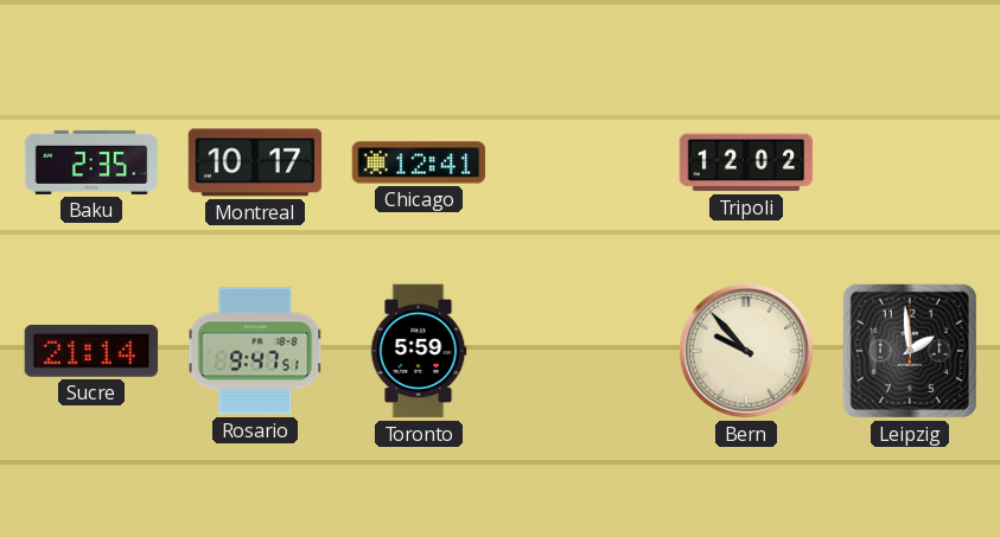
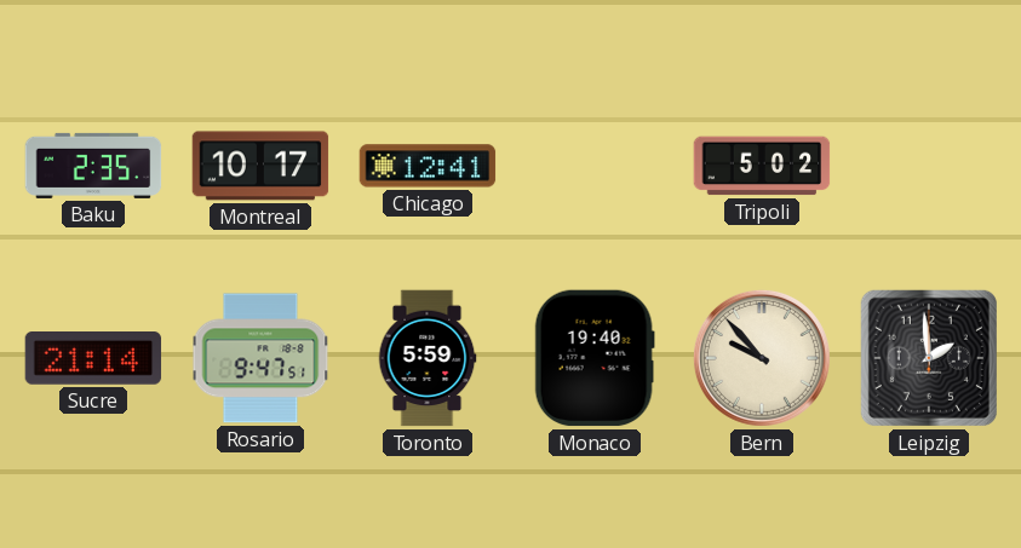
Tripoli: 12:02 -> 5:02
Monaco: none -> 19:40
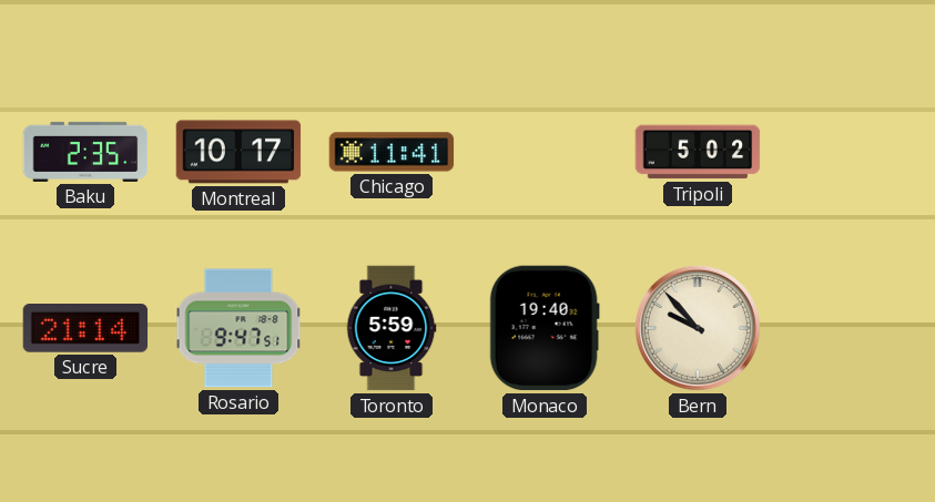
Chicago: 12:41 -> 11:41
Leipzig: 1:59 -> none
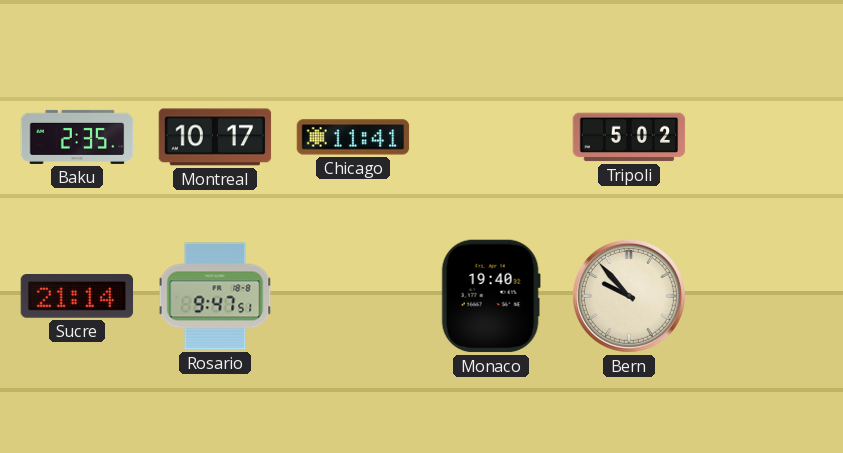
Toronto: 5:59 -> none
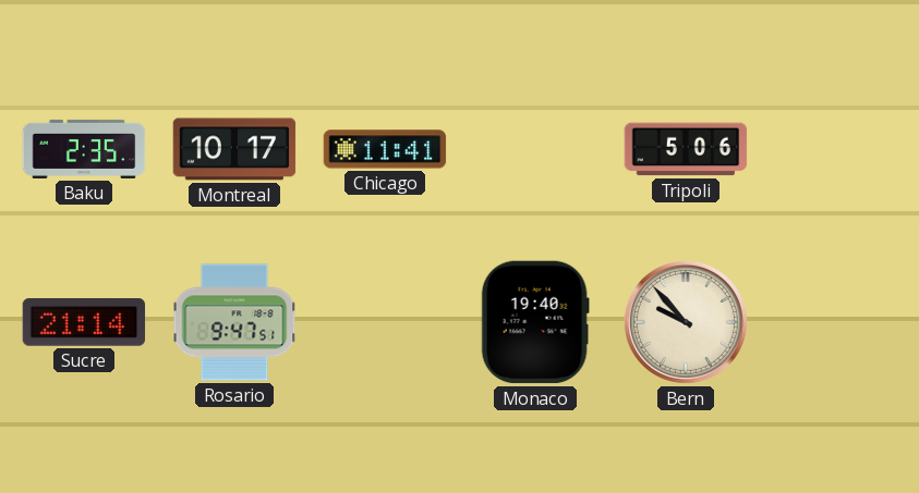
Tripoli: 5:02 -> 5:06
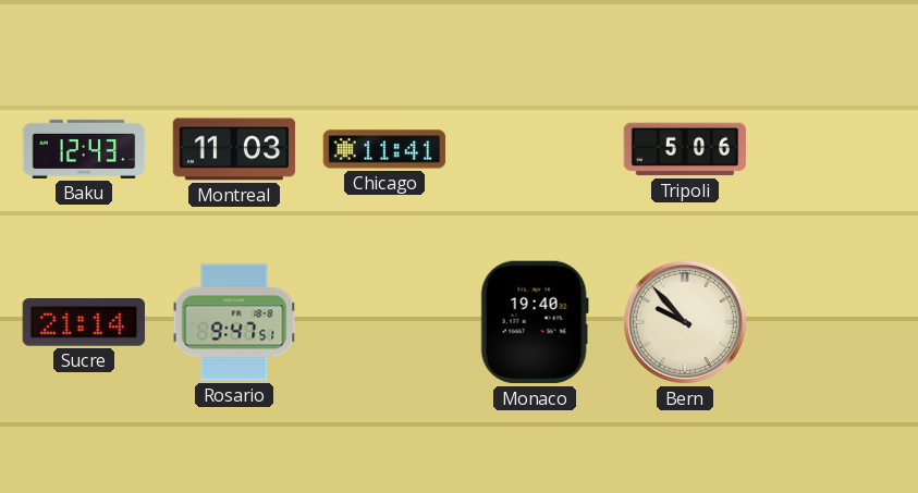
Baku: 2:35 -> 12:43
Montreal: 10:17 -> 11:03
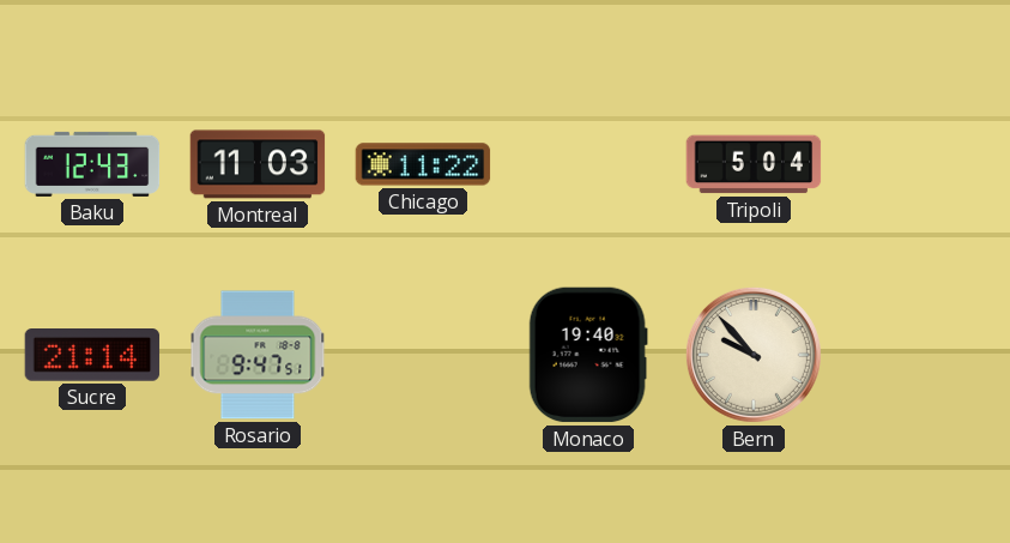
Chicago: 11:41 -> 11:22
Tripoli: 5:06 -> 5:04
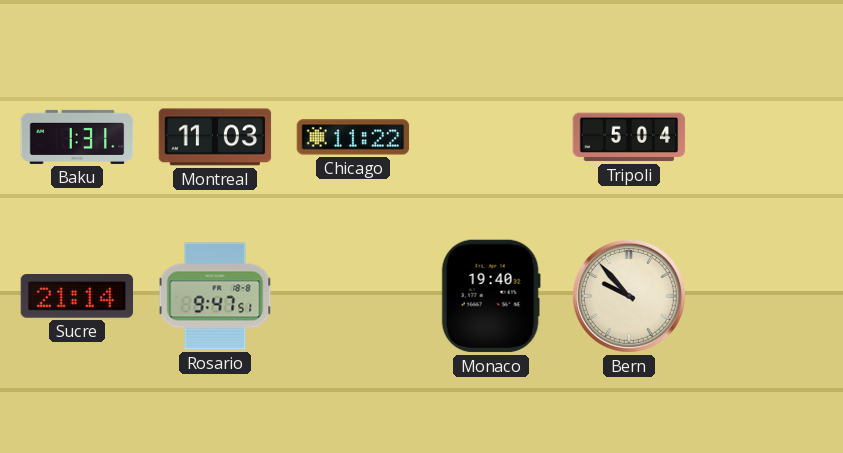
Baku: 12:43 -> 1:31
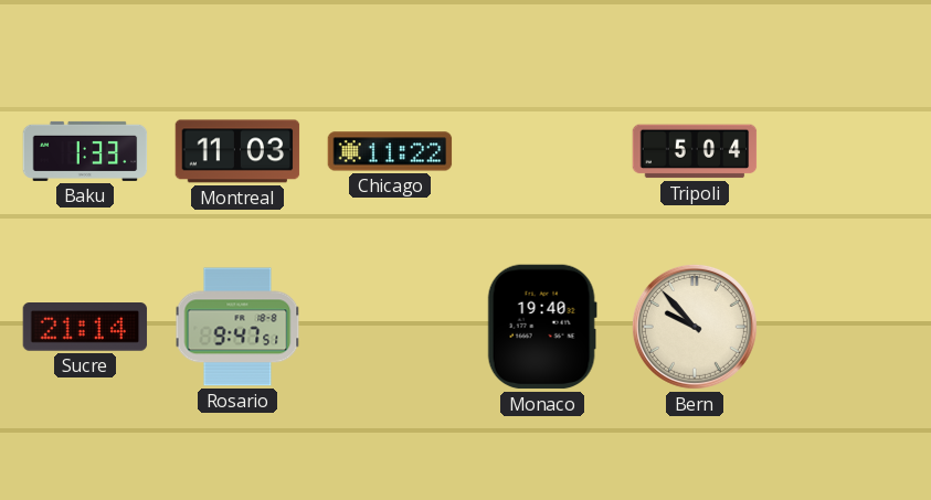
Baku: 1:31 -> 1:33
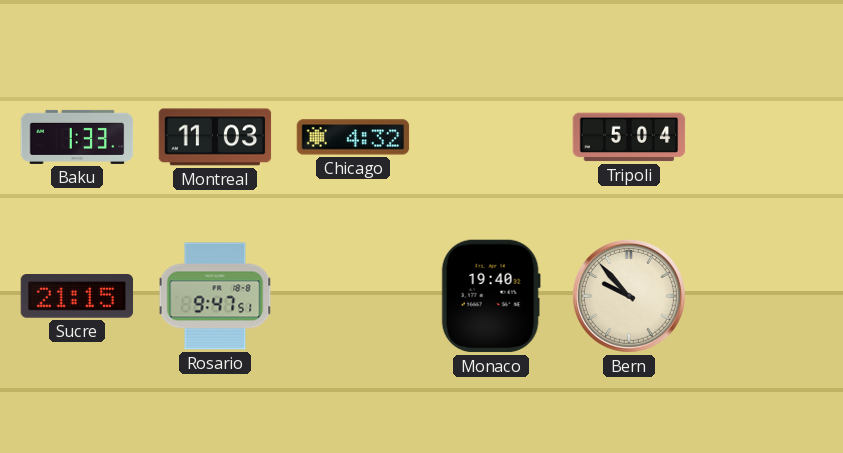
Chicago: 11:22 -> 4:32
Sucre: 21:14 -> 21:15
